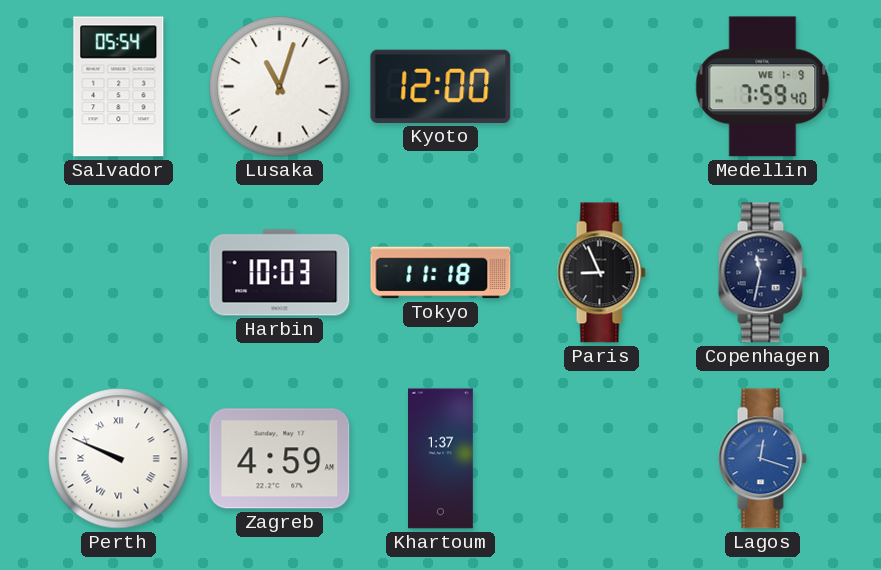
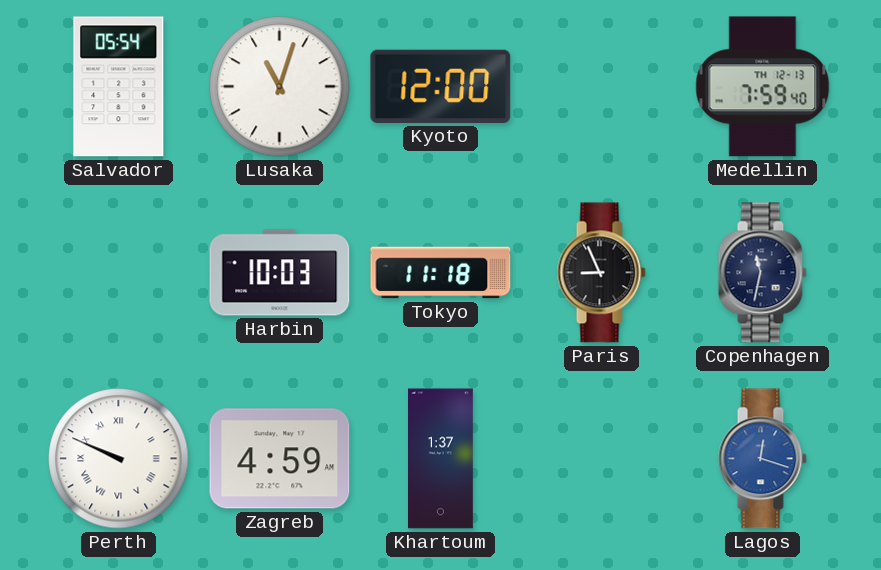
Medellin date: WE 1-9 -> TH 12-13
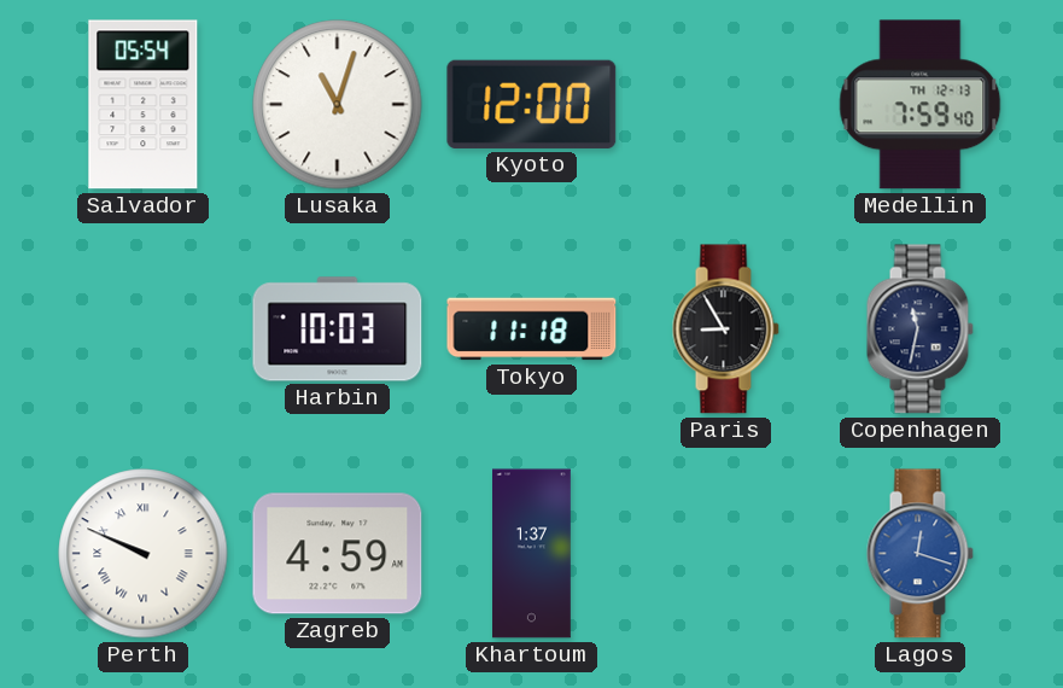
Paris: 8:56 -> 8:55
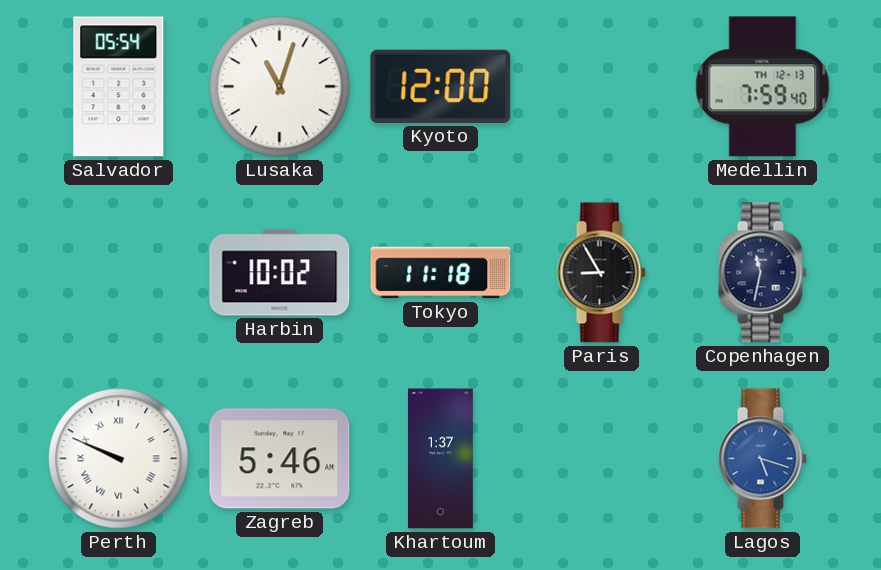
Harbin: 10:03 -> 10:02
Zagreb: 4:59 -> 5:46
Lagos: 12:18 -> 5:18
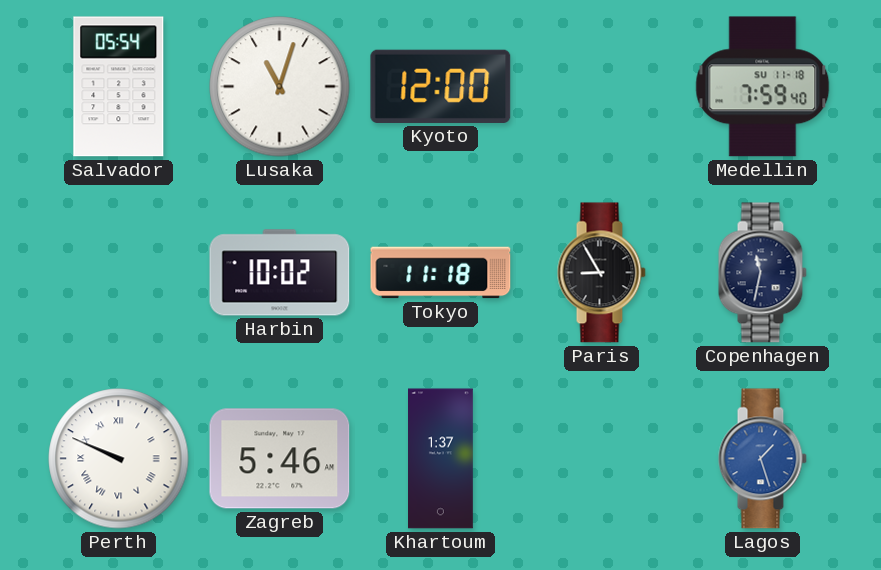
Medellin date: TH 12-13 -> SU 11-18
Lagos: 5:18 -> 1:27
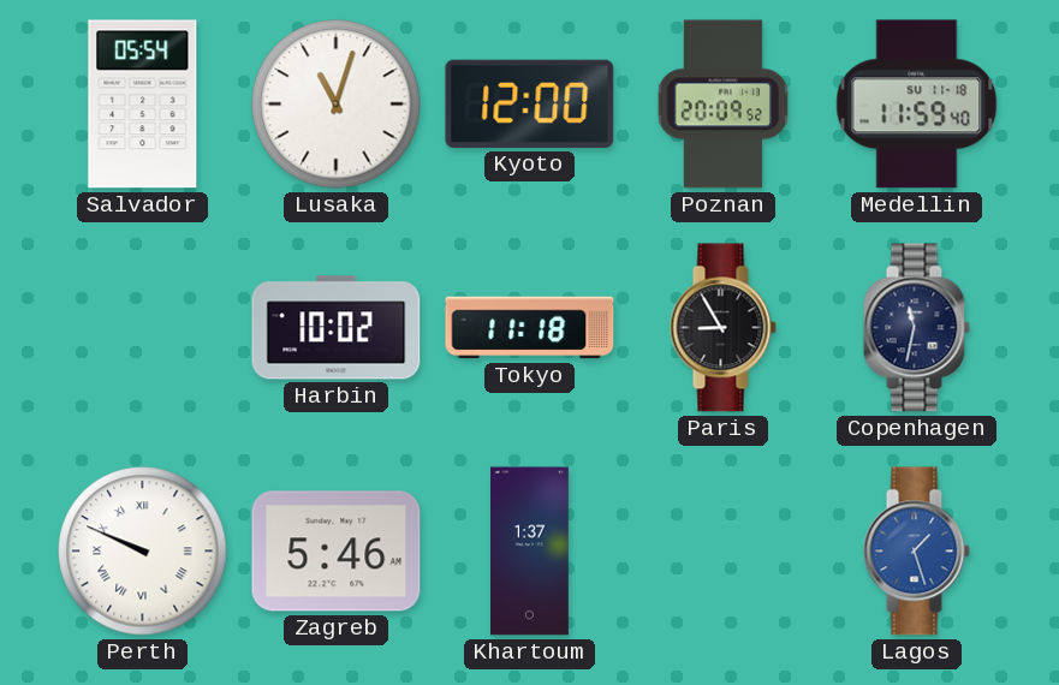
Poznan: none -> 20:09
Medellin: 7:59 -> 11:59
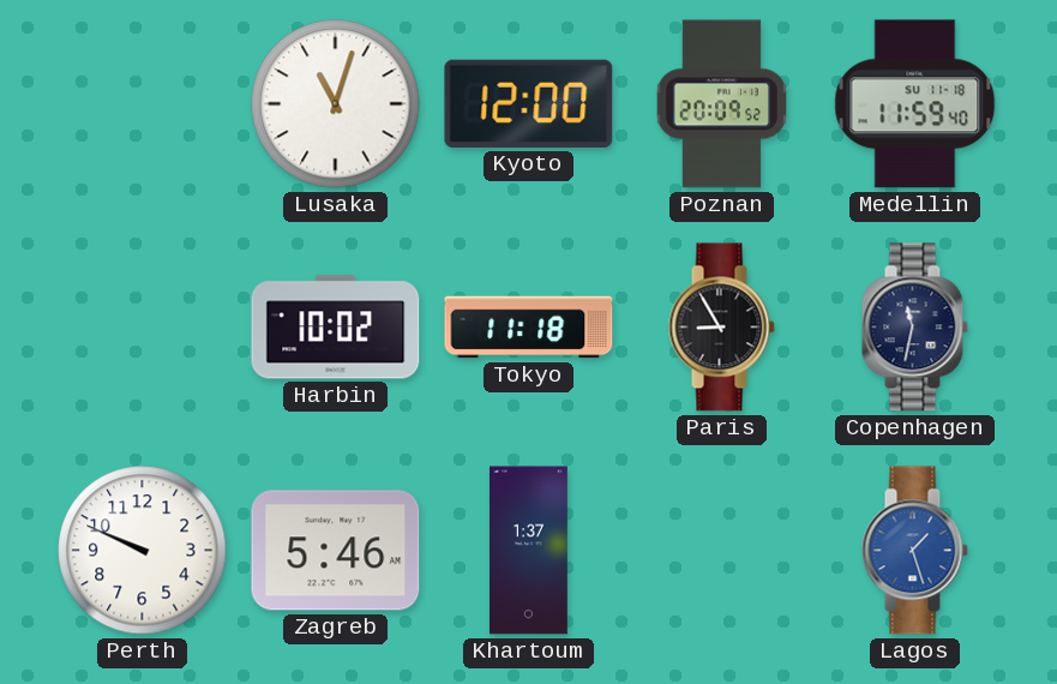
Salvador: 05:54 -> none
Perth numerals: Roman -> Arabic
